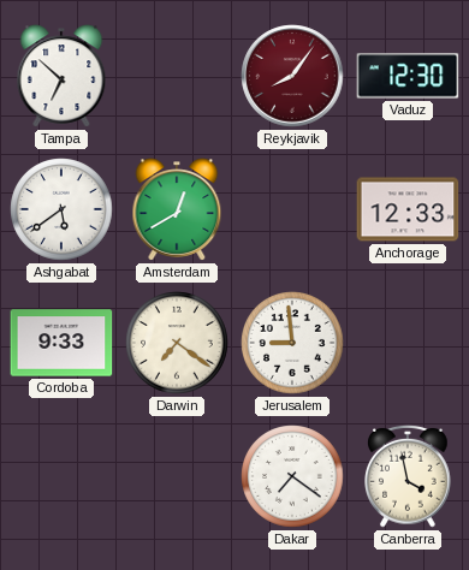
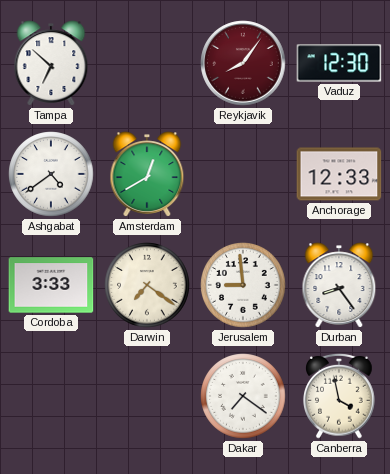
Ashgabat: 5:39 -> 4:39
Cordoba: 9:33 -> 3:33
Durban: none -> 8:24
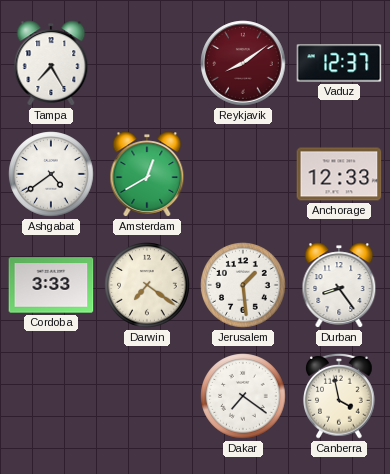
Tampa: 6:52 -> 7:25
Reykjavik: 8:06 -> 8:09
Vaduz: 12:30 -> 12:37
Jerusalem: 8:59 -> 1:29
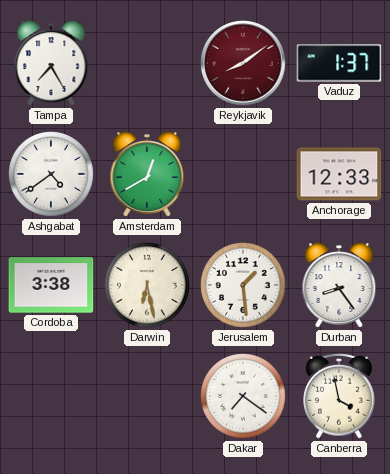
Vaduz: 12:37 -> 1:37
Cordoba: 3:33 -> 3:38
Darwin: 7:21 -> 6:28
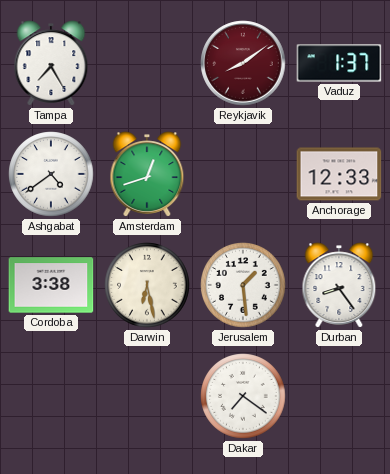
Amsterdam: 12:40 -> 12:42
Canberra: 3:58 -> none
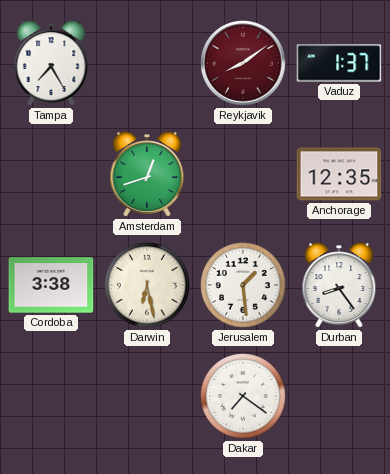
Ashgabat: 4:39 -> none
Anchorage: 12:33 -> 12:35
